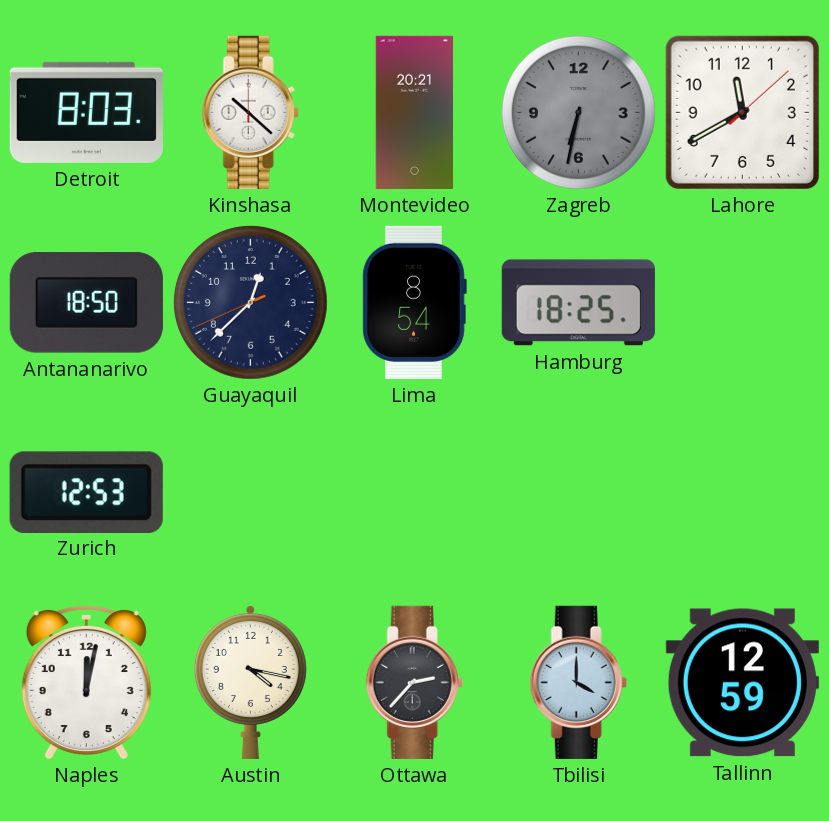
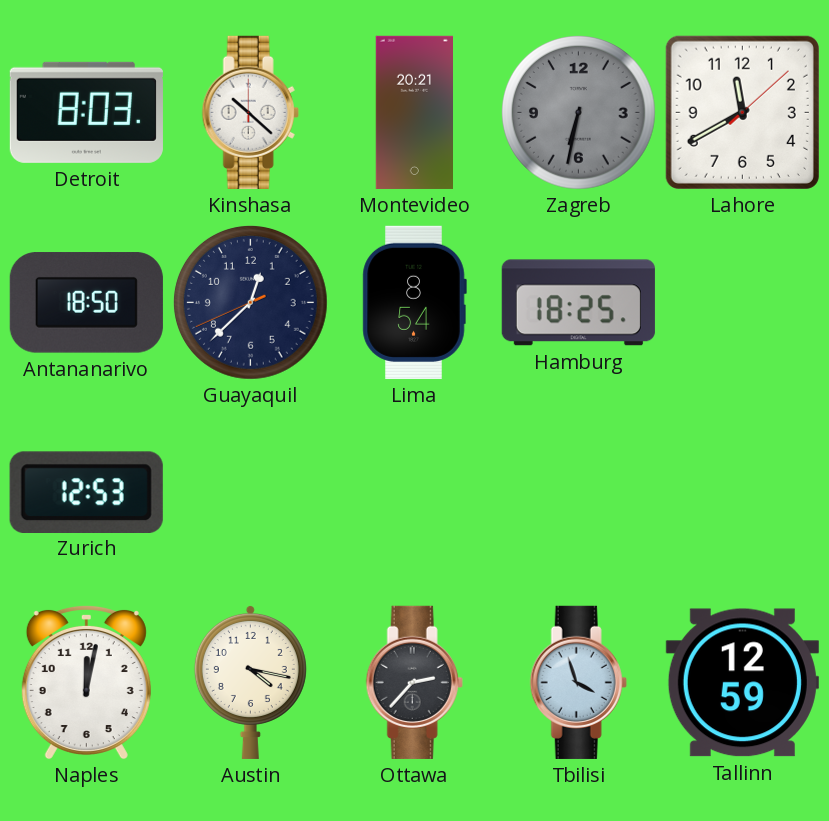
Tbilisi: 4:00 -> 3:57
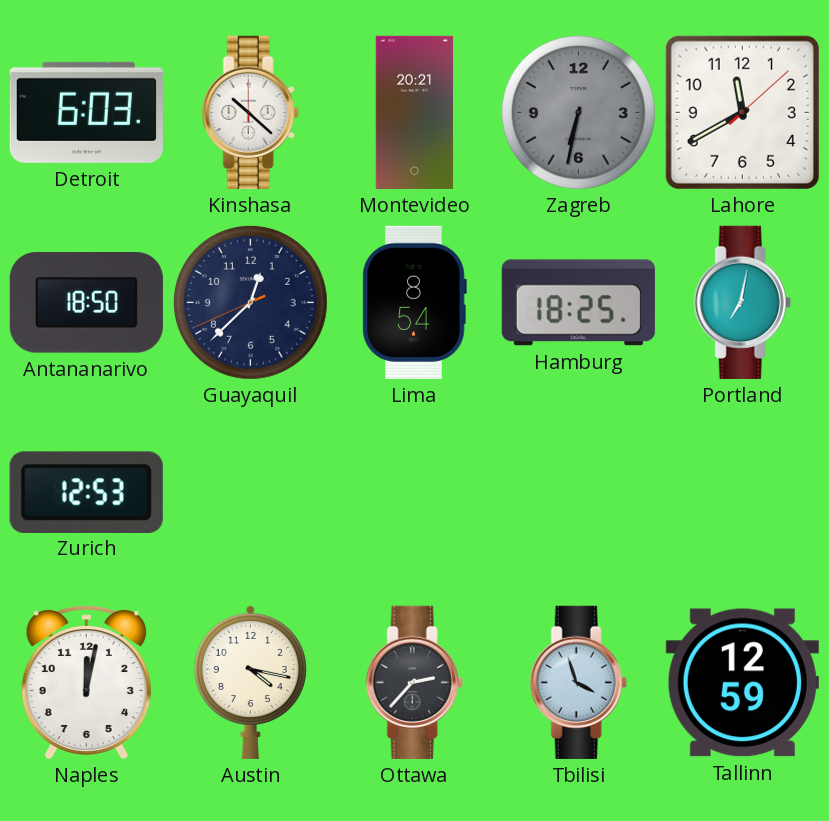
Detroit: 8:03 -> 6:03
Portland: none -> 7:02
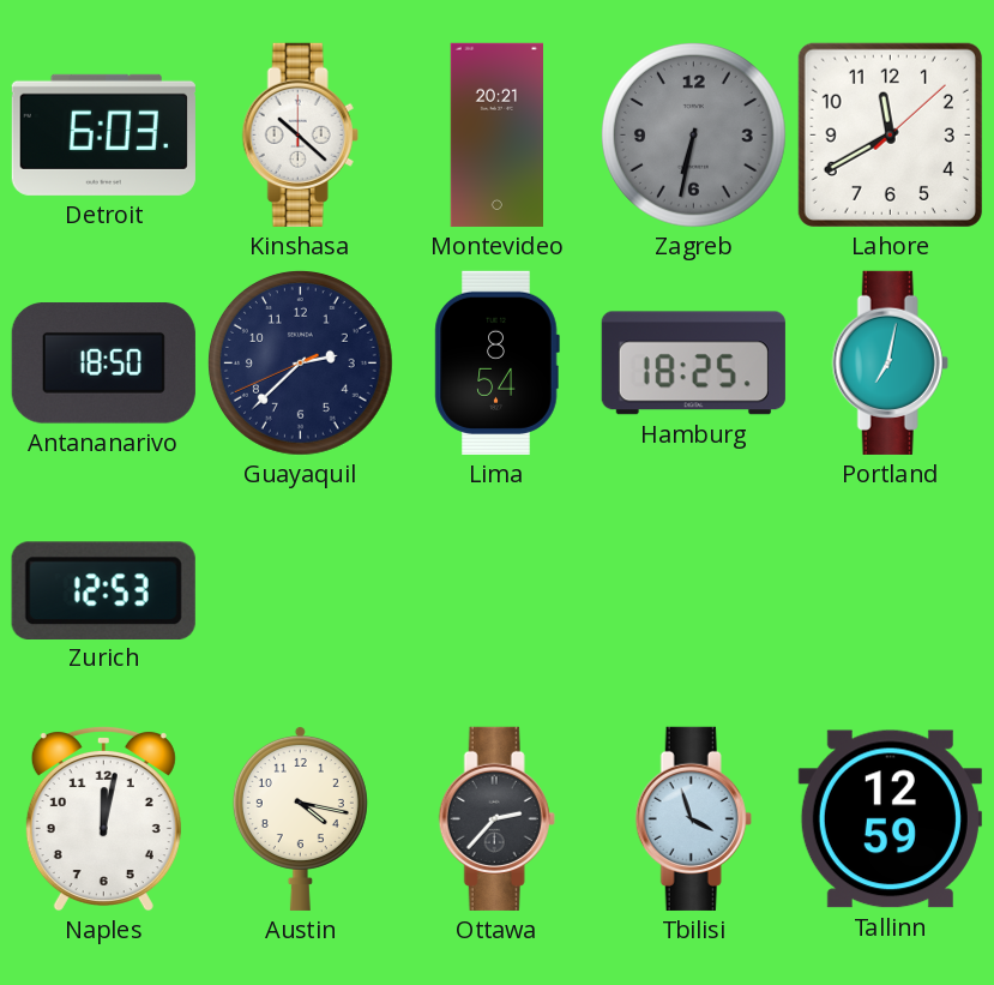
Guayaquil: 12:37 -> 2:37
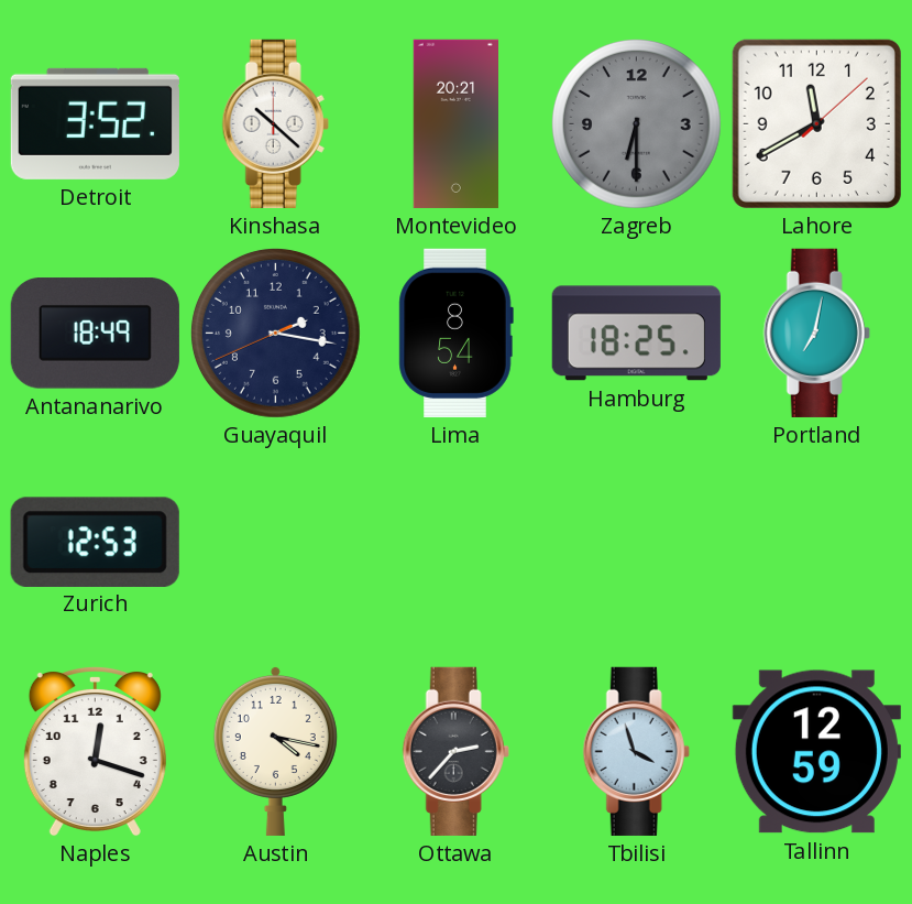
Detroit: 6:03 -> 3:52
Zagreb: 6:32 -> 6:30
Antananarivo: 18:50 -> 18:49
Guayaquil: 2:37 -> 2:16
Naples: 12:02 -> 12:18
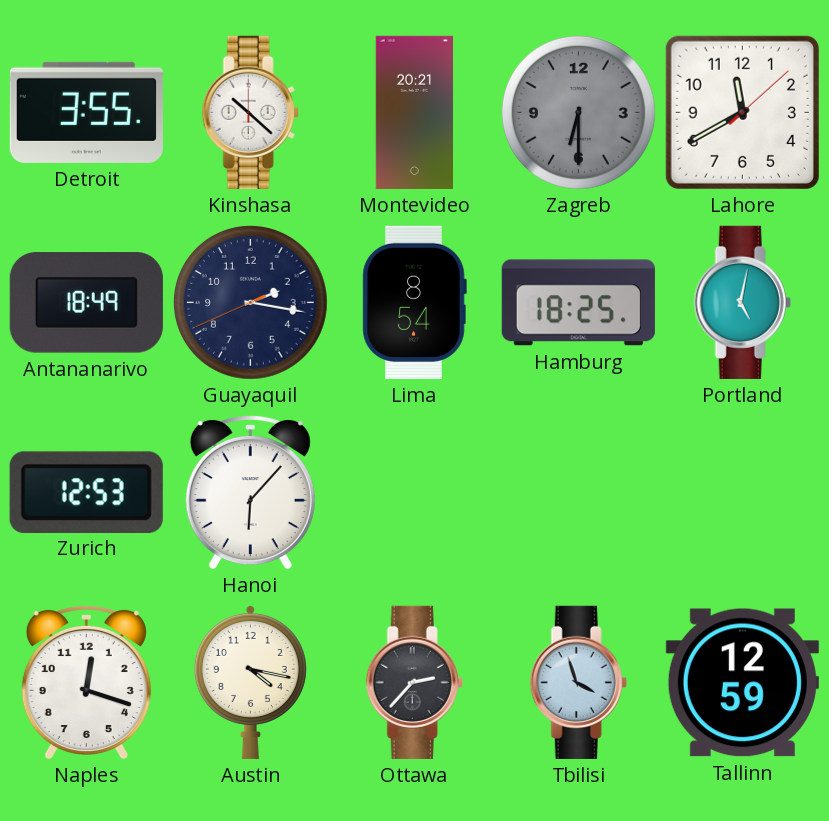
Detroit: 3:52 -> 3:55
Portland: 7:02 -> 5:02
Hanoi: none -> 6:07
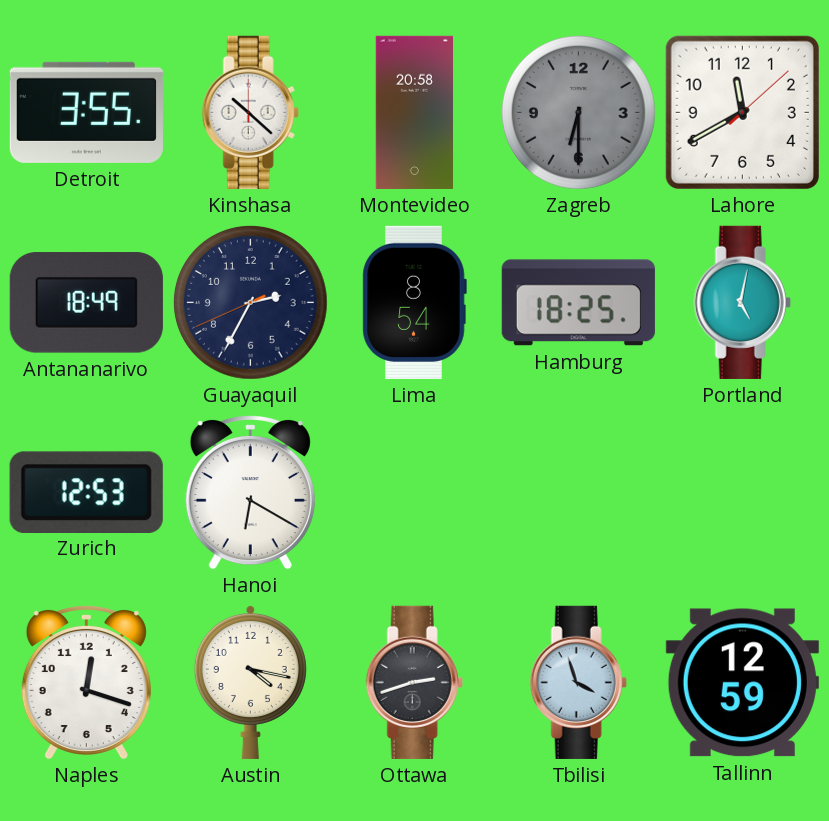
Montevideo: 20:21 -> 20:58
Guayaquil: 2:16 -> 2:34
Hanoi: 6:07 -> 6:20
Ottawa: 2:37 -> 2:42
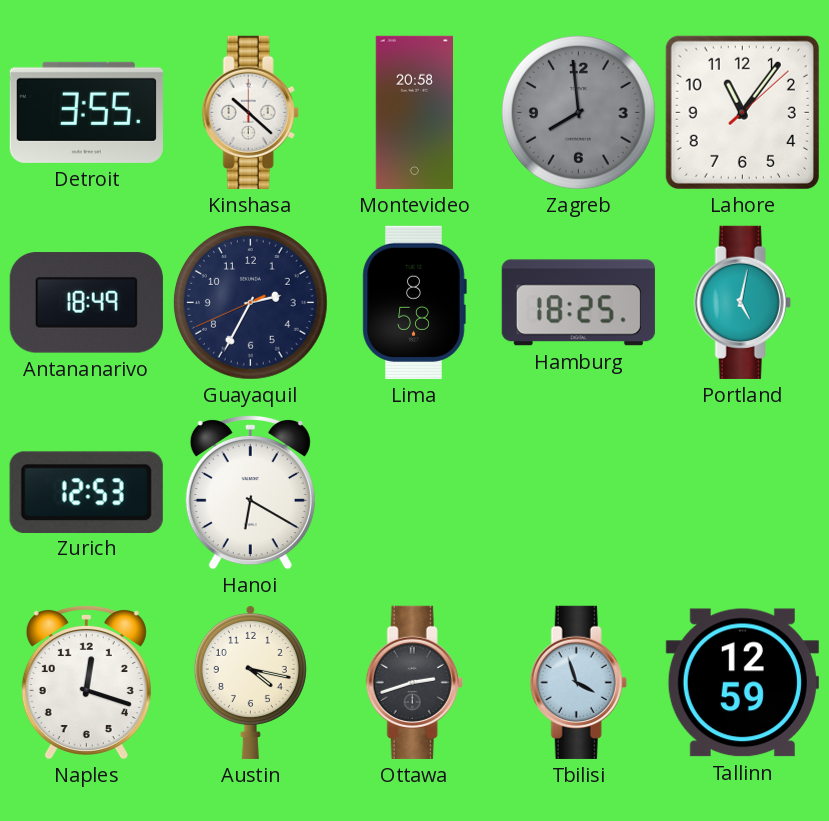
Zagreb: 6:30 -> 7:59
Lahore: 11:40 -> 11:06
Lima: 8:54 -> 8:58
